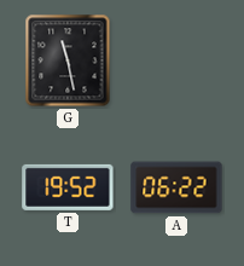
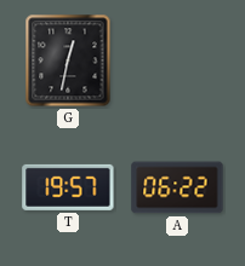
G: 11:28 -> 12:32
T: 19:52 -> 19:57
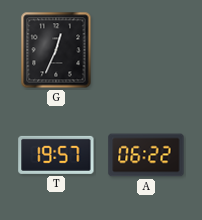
G: 12:32 -> 12:34
